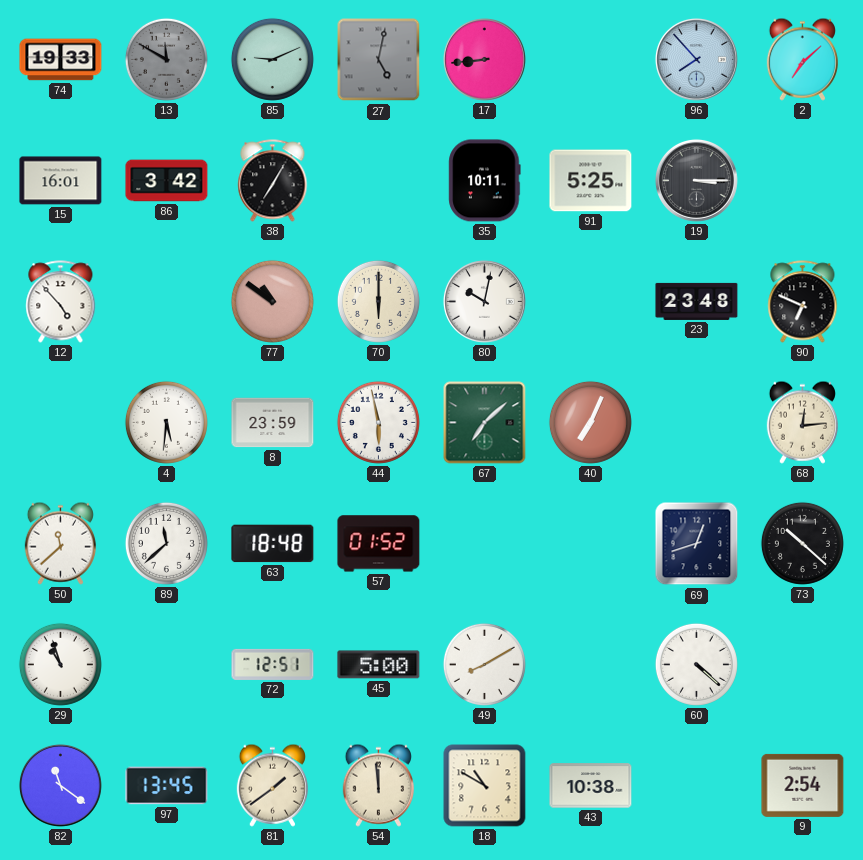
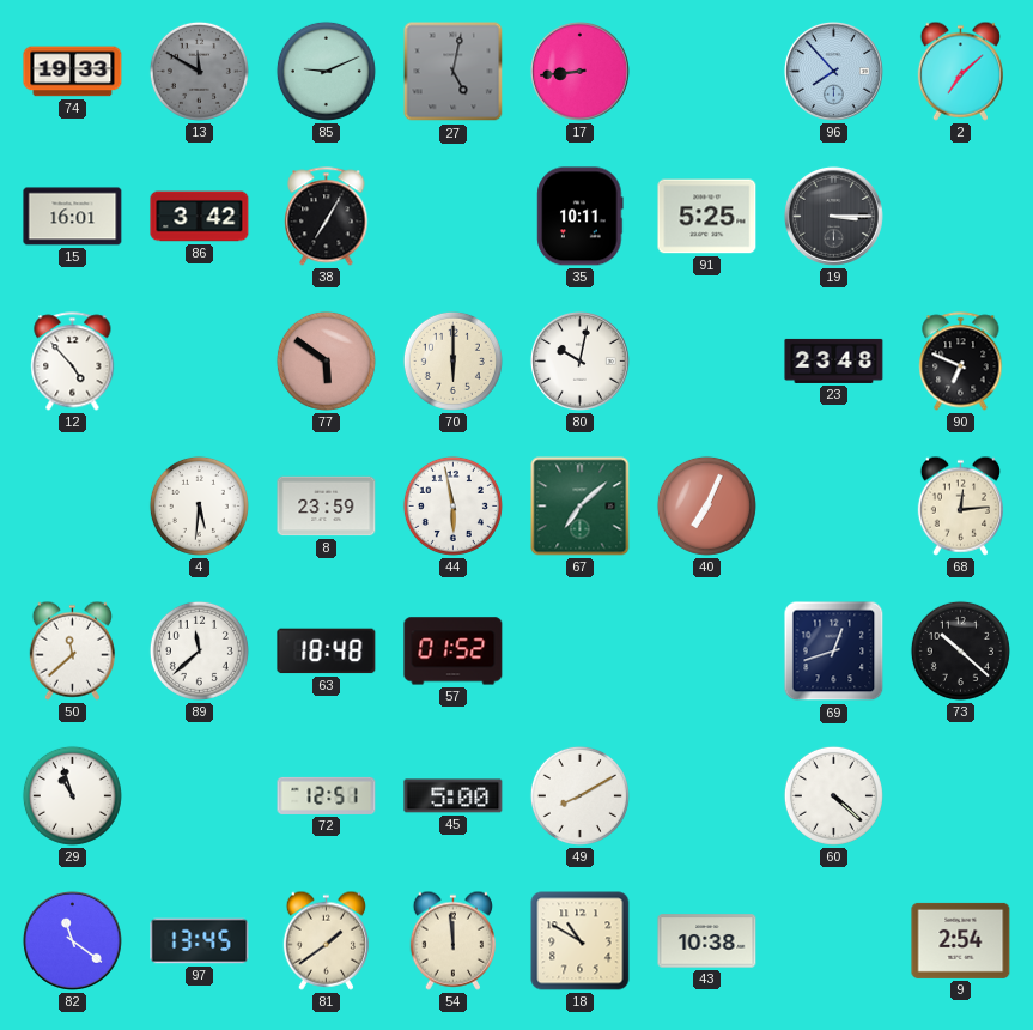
77: 10:51 -> 5:51
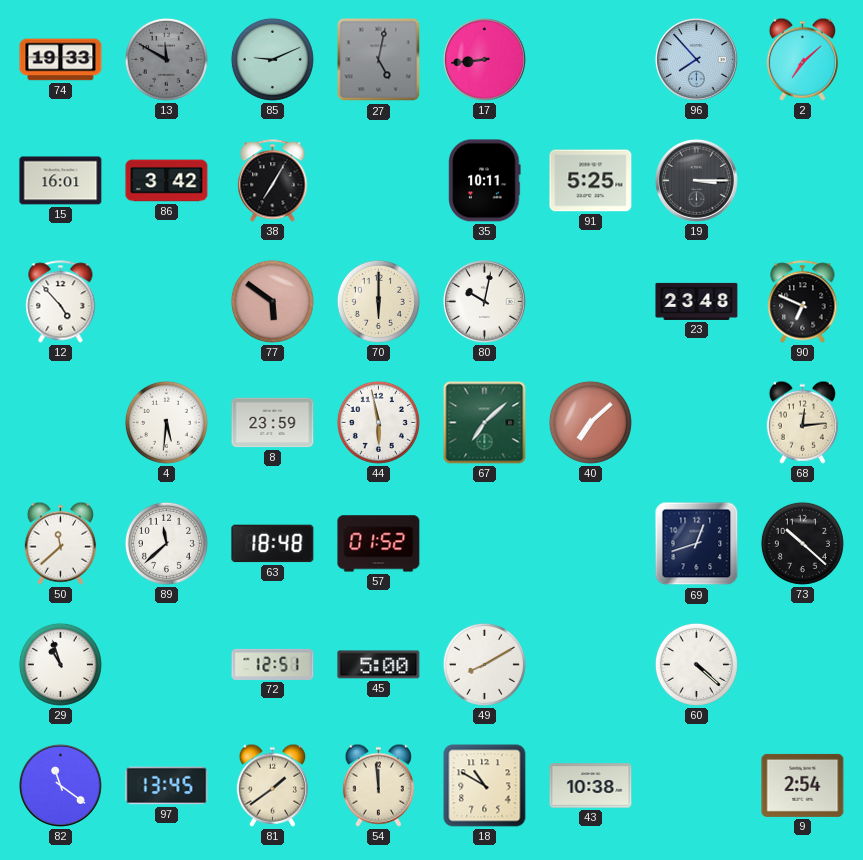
40: 7:04 -> 7:08
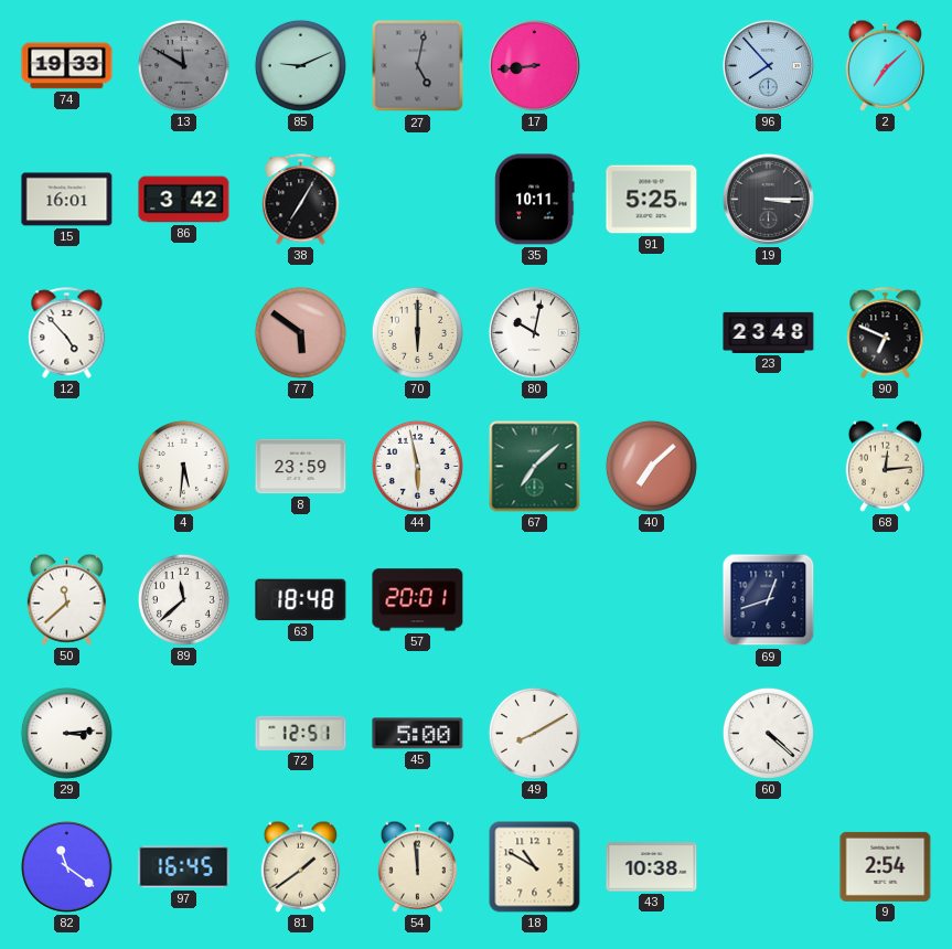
57: 01:52 -> 20:01
73: 10:22 -> none
29: 10:57 -> 3:14
97: 13:45 -> 16:45
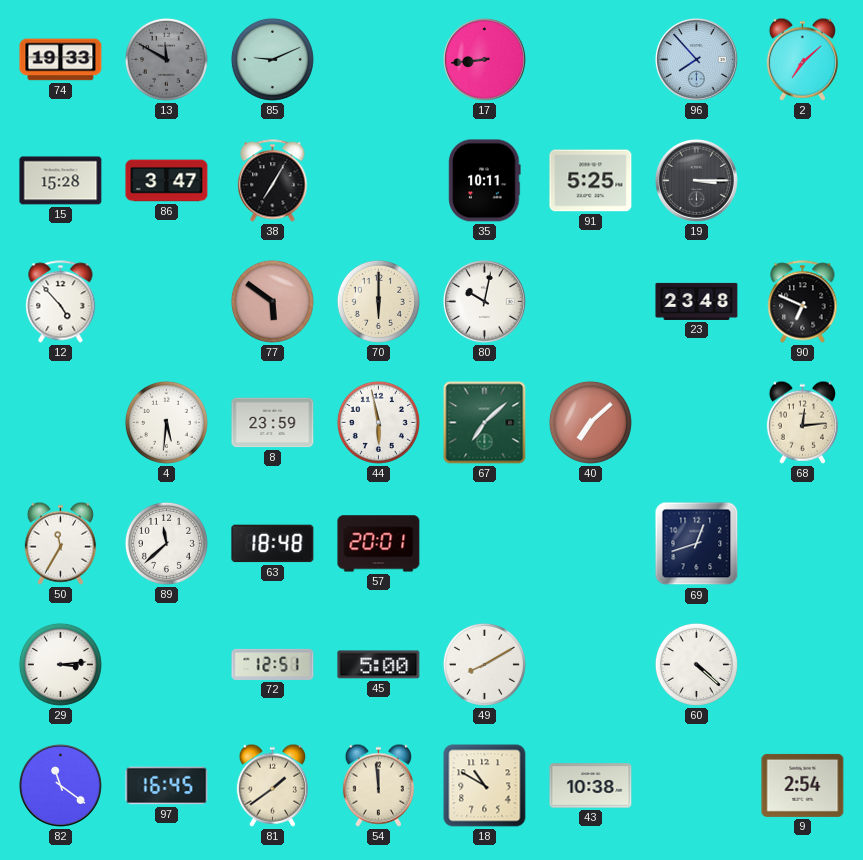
27: 5:02 -> none
15: 16:01 -> 15:28
86: 3:42 -> 3:47
50: 11:38 -> 11:35
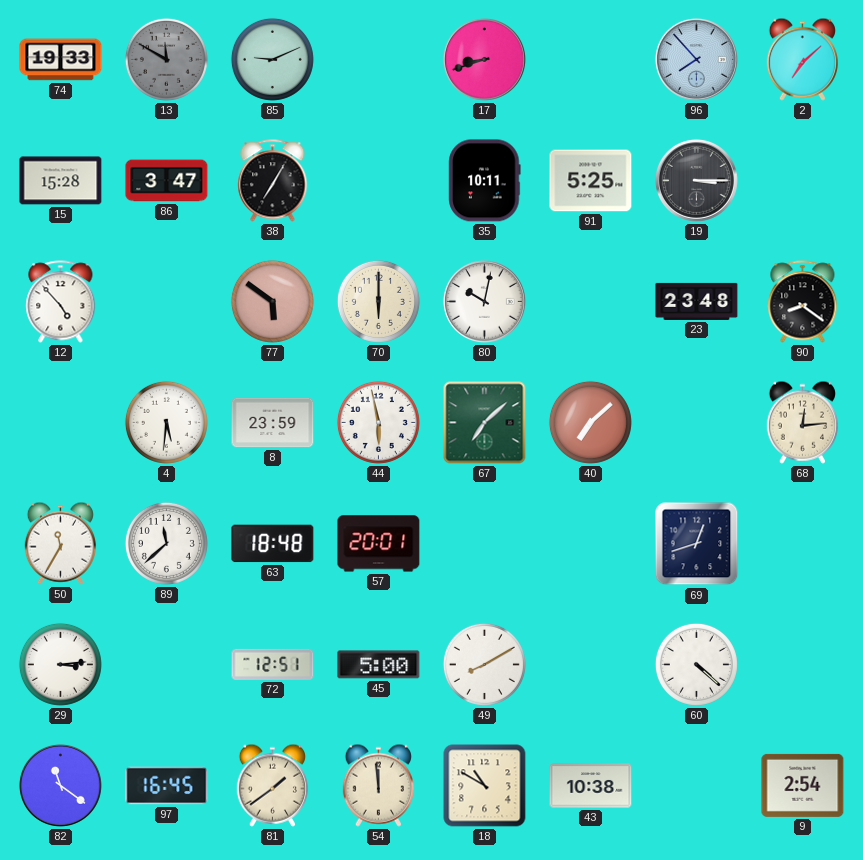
17: 8:44 -> 8:42
90: 6:49 -> 8:21
